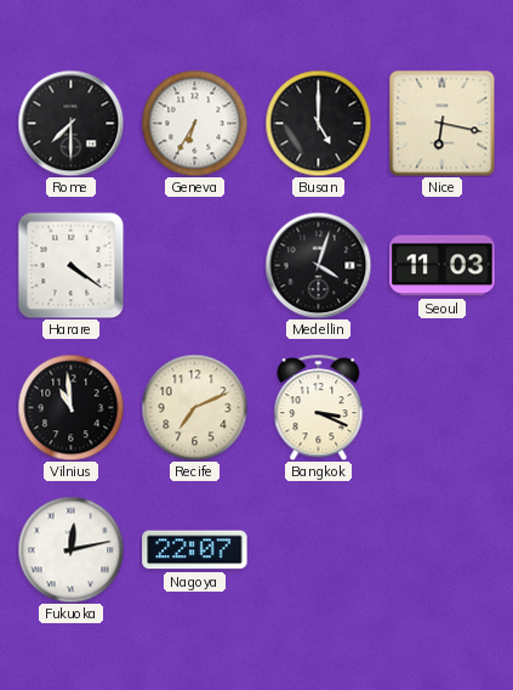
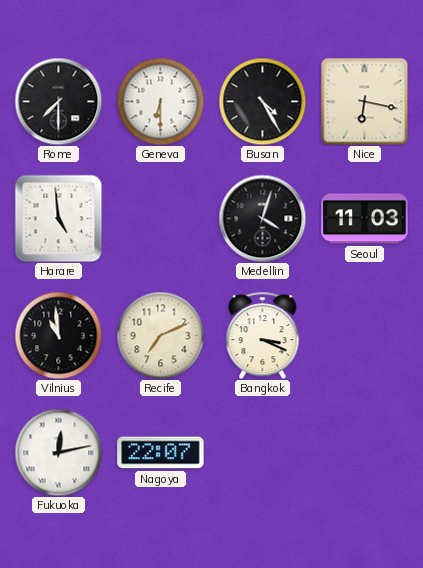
Geneva: 6:35 -> 6:30
Busan: 5:00 -> 4:25
Harare: 4:21 -> 4:59
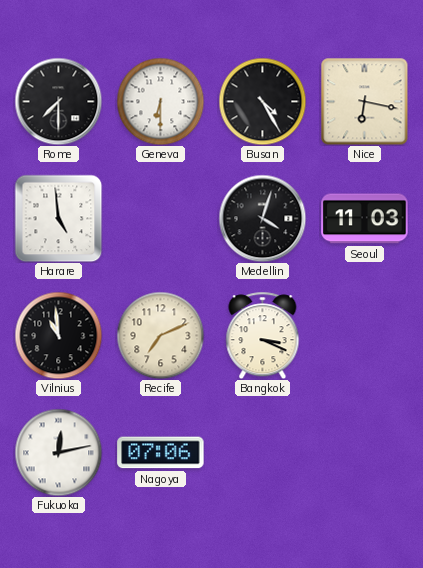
Nagoya: 22:07 -> 07:06
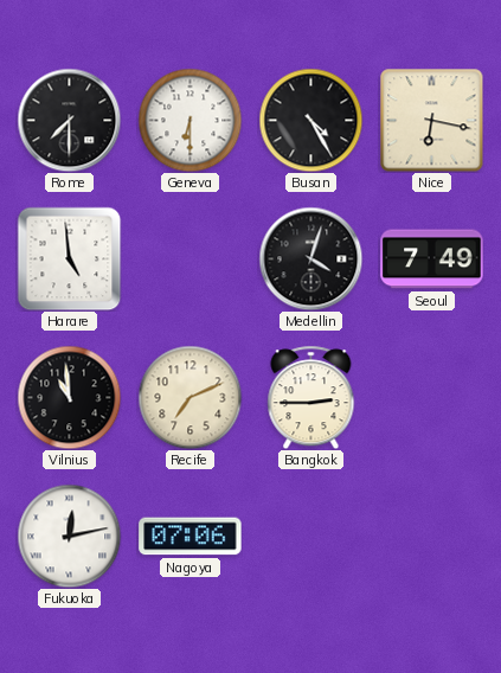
Seoul: 11:03 -> 7:49
Bangkok: 3:19 -> 2:45
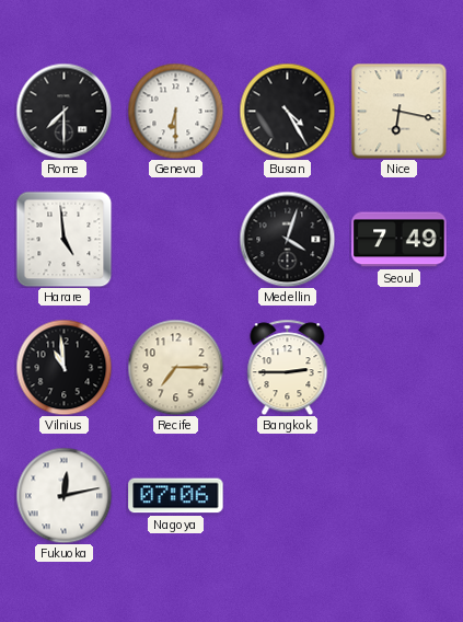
Recife: 7:11 -> 7:15
